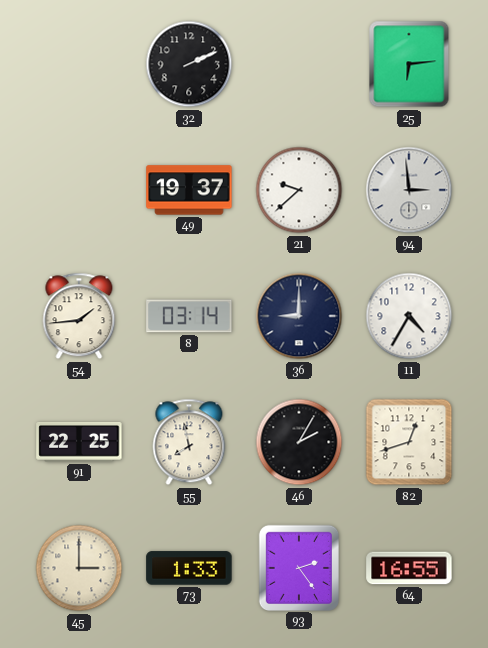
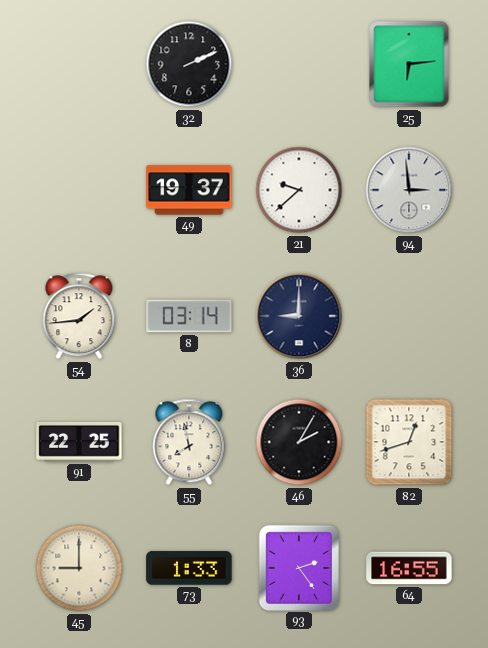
11: 4:35 -> none
45: 3:00 -> 9:00
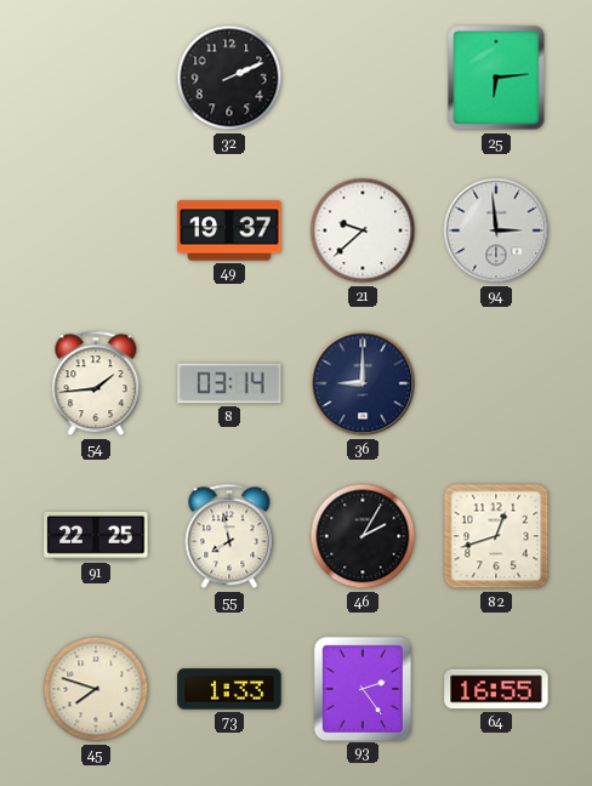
45: 9:00 -> 7:48
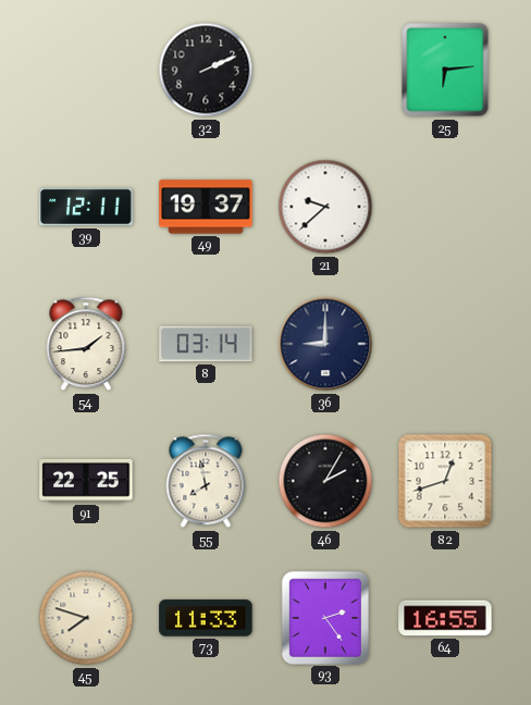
39: none -> 12:11
94: 2:59 -> none
73: 1:33 -> 11:33
